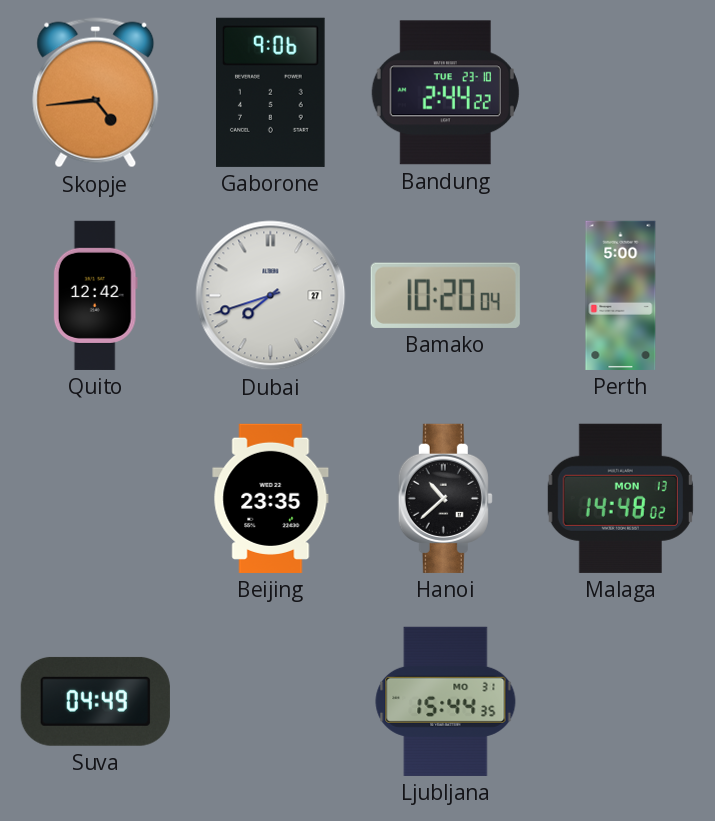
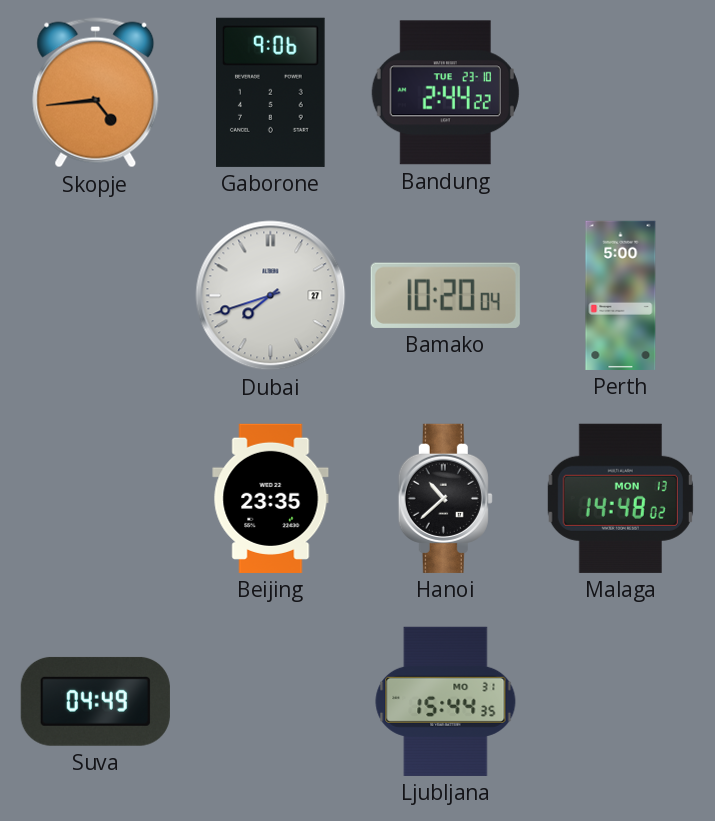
Quito: 12:42 -> none
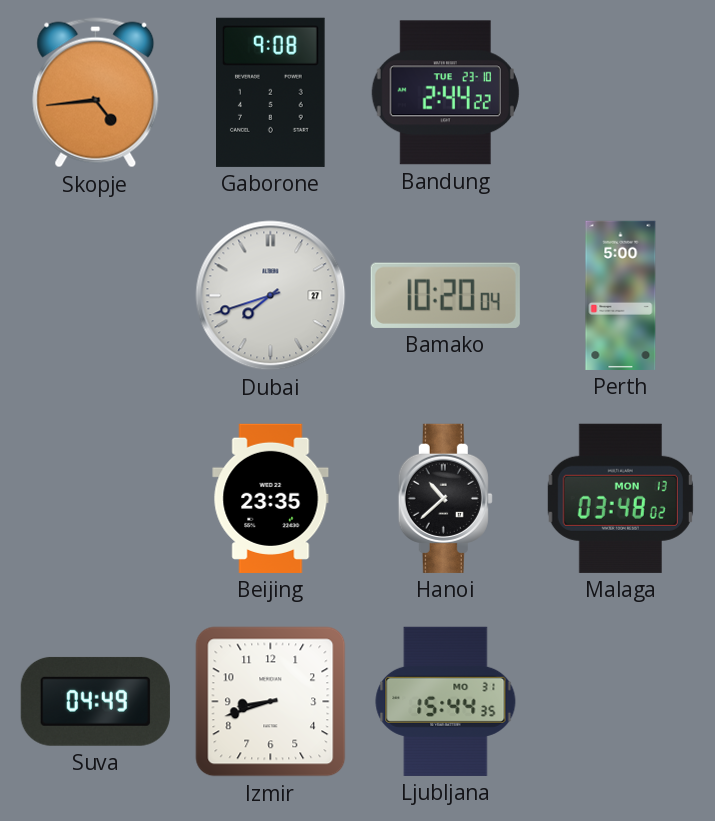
Gaborone: 9:06 -> 9:08
Malaga: 14:48 -> 03:48
Izmir: none -> 8:42
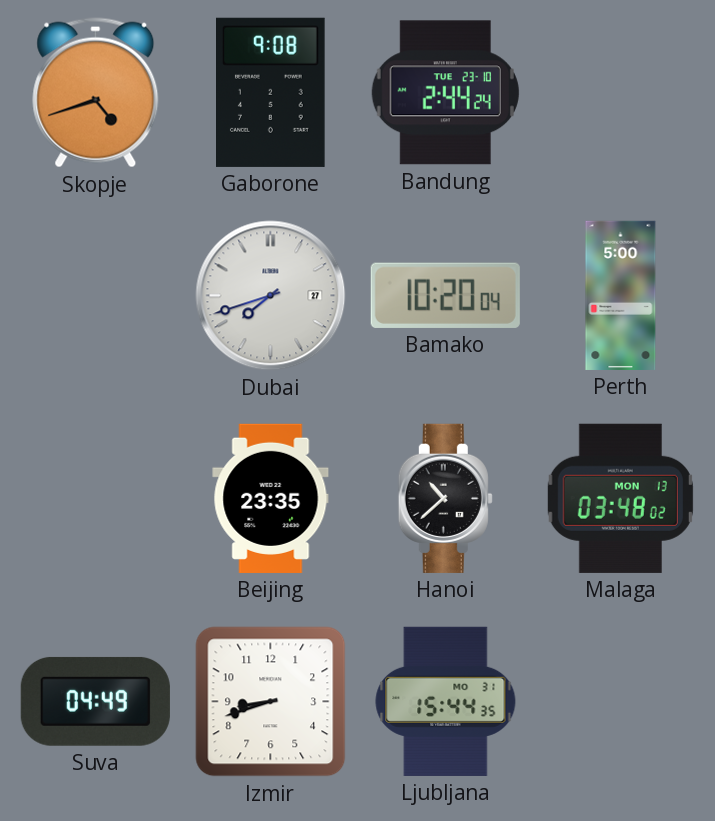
Skopje: 4:44 -> 4:42
Bandung: 2:44:22 -> 2:44:24
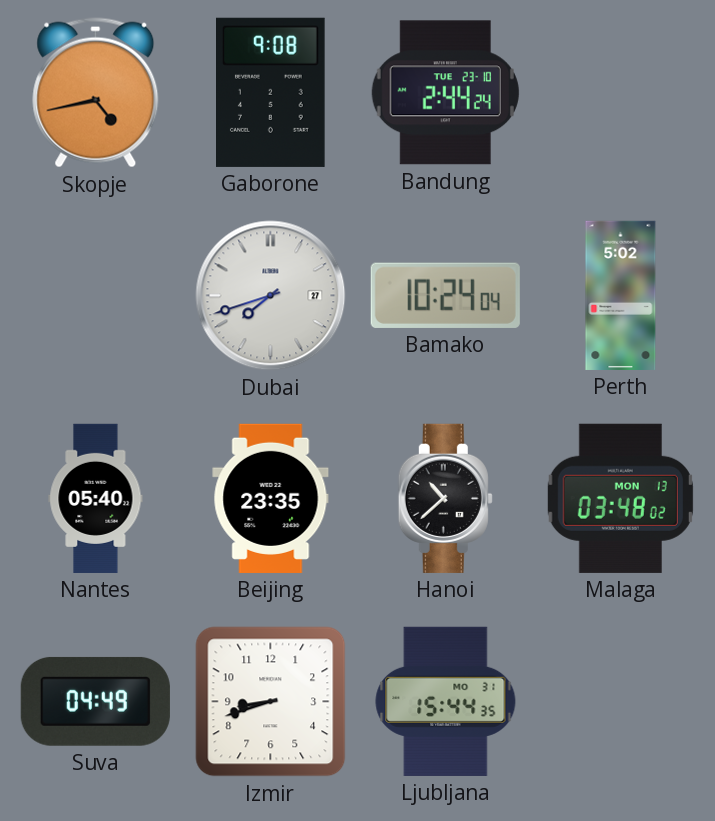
Skopje: 4:42 -> 4:43
Bamako: 10:20 -> 10:24
Perth: 5:00 -> 5:02
Nantes: none -> 05:40
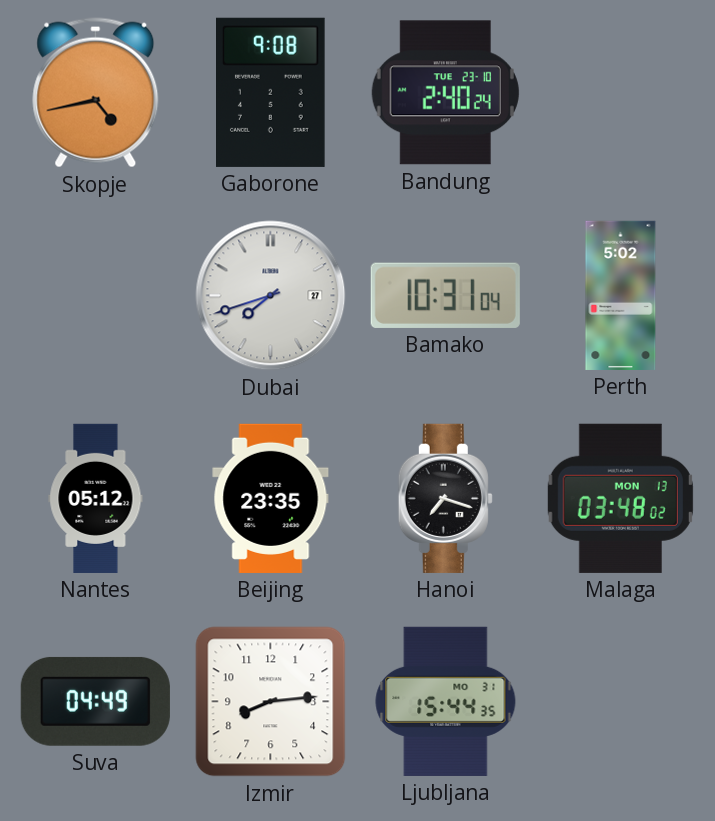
Bandung: 2:44 -> 2:40
Bamako: 10:24 -> 10:31
Nantes: 05:40 -> 05:12
Hanoi: 10:38 -> 7:18
Izmir: 8:42 -> 8:14
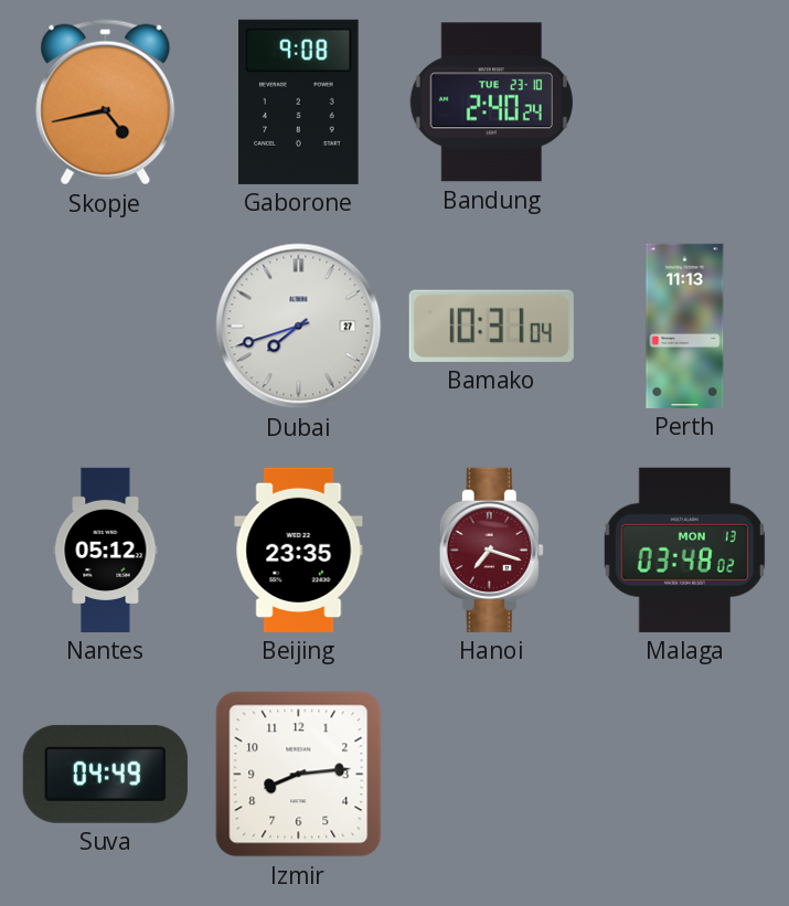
Perth: 5:02 -> 11:13
Hanoi dial: black -> burgundy
Ljubljana: 15:44 -> none
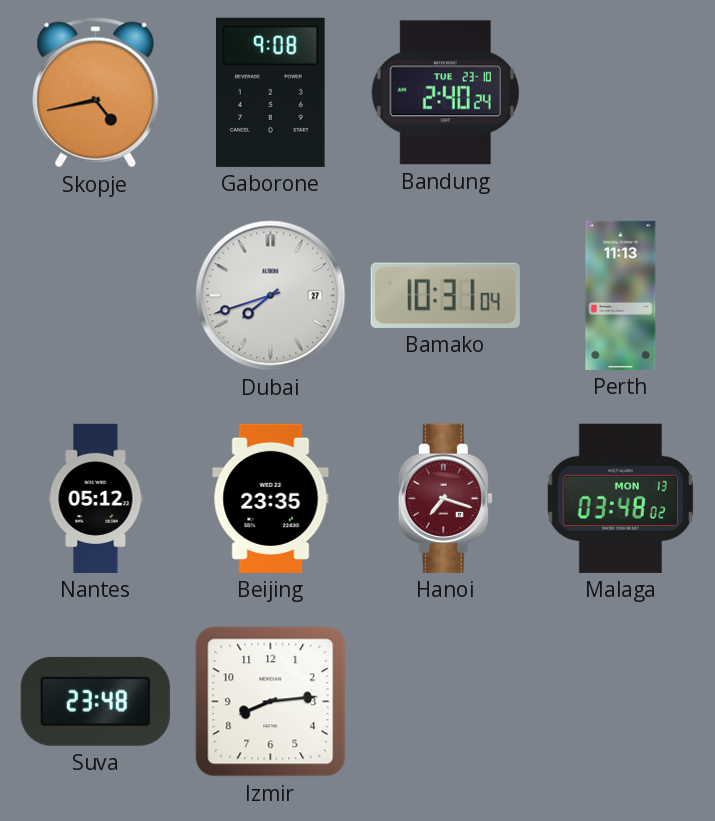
Suva: 04:49 -> 23:48
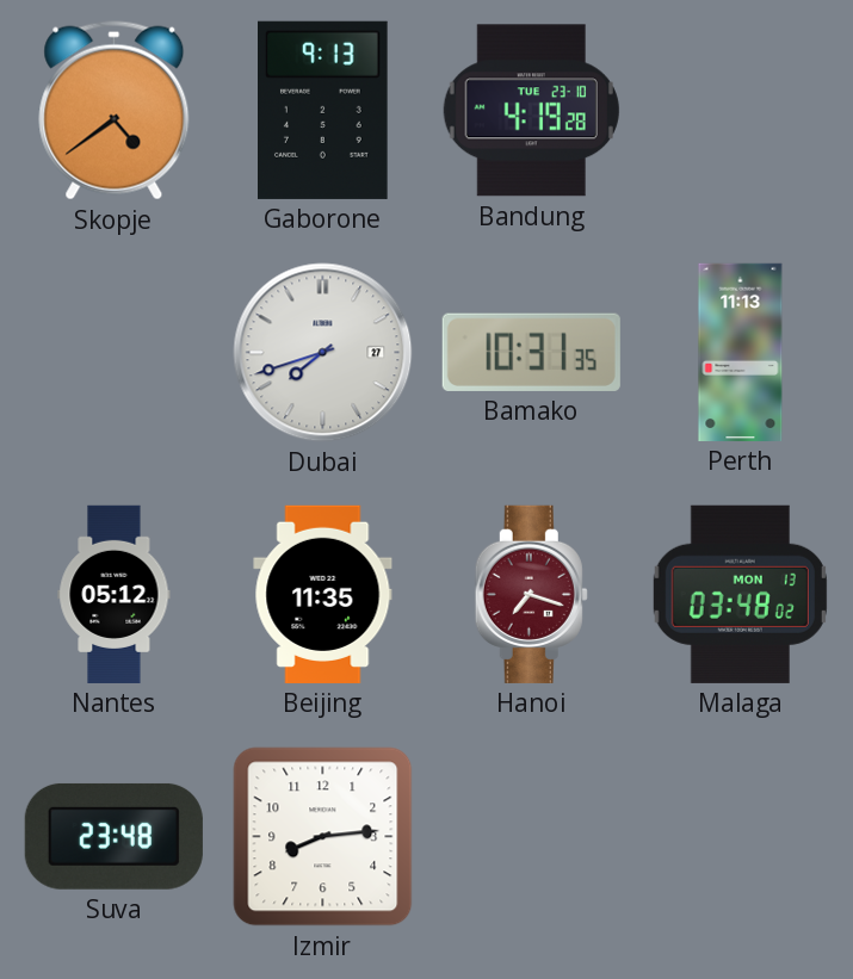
Skopje: 4:43 -> 4:39
Gaborone: 9:08 -> 9:13
Bandung: 2:40 -> 4:19
Bamako: 10:31:04 -> 10:31:35
Beijing: 23:35 -> 11:35
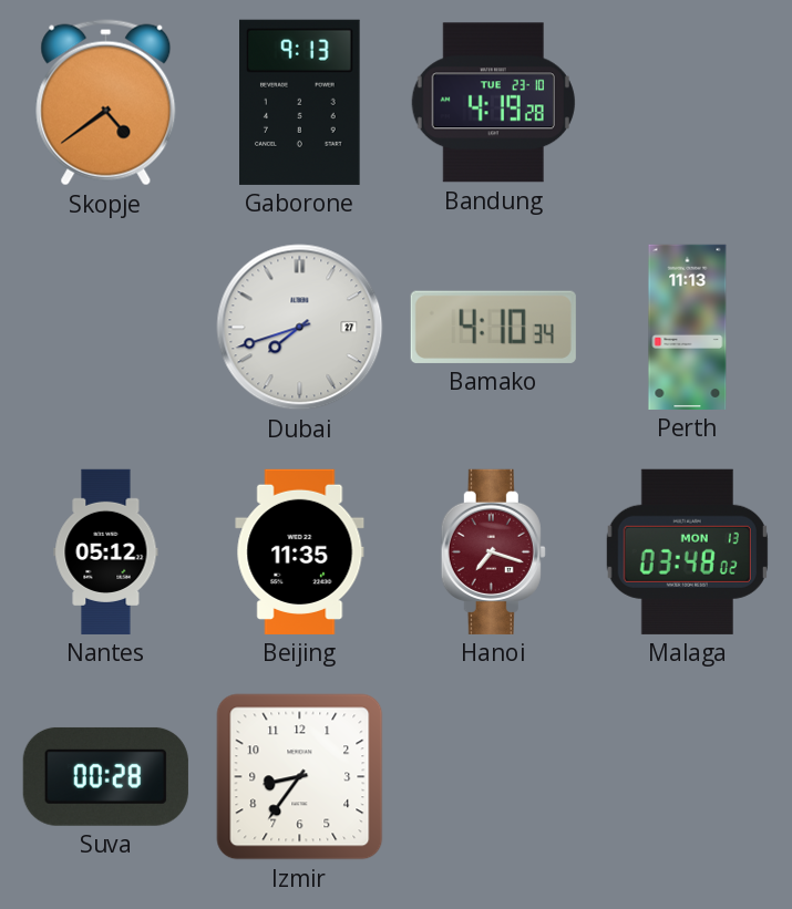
Bamako: 10:31 -> 4:10
Suva: 23:48 -> 00:28
Izmir: 8:14 -> 8:36
